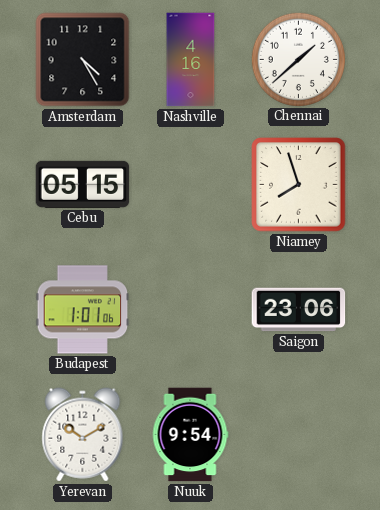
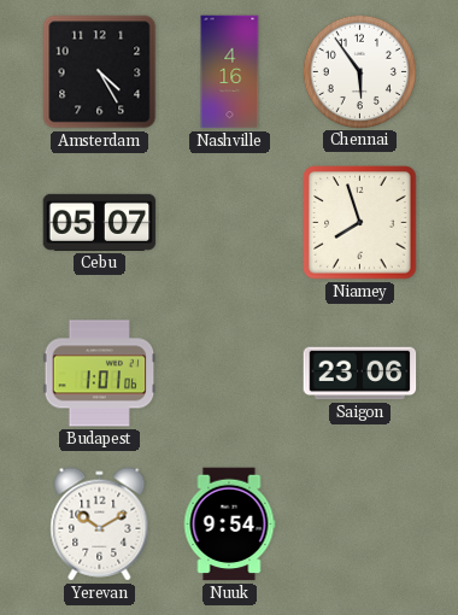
Chennai: 1:38 -> 5:54
Cebu: 05:15 -> 05:07
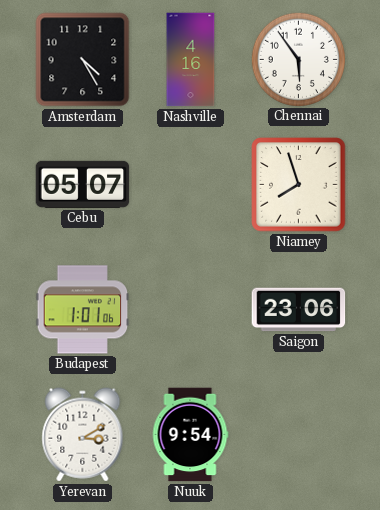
Yerevan: 10:10 -> 3:10
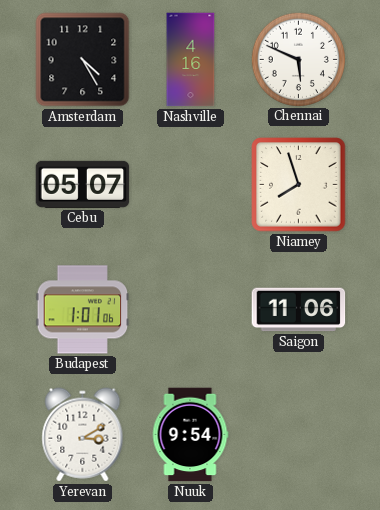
Chennai: 5:54 -> 5:49
Saigon: 23:06 -> 11:06
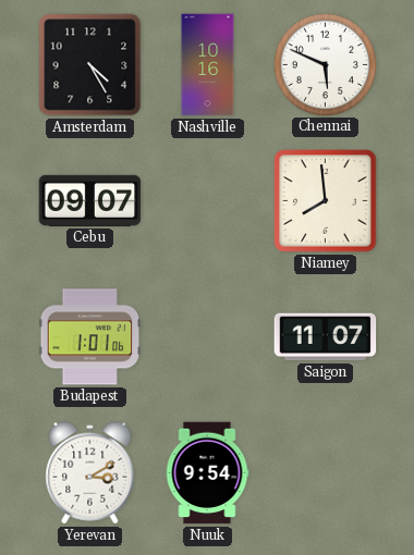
Nashville: 4:16 -> 10:16
Cebu: 05:07 -> 09:07
Niamey: 7:57 -> 7:59
Saigon: 11:06 -> 11:07
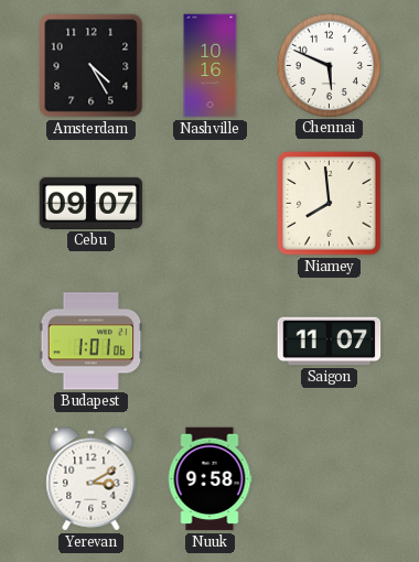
Nuuk: 9:54 -> 9:58
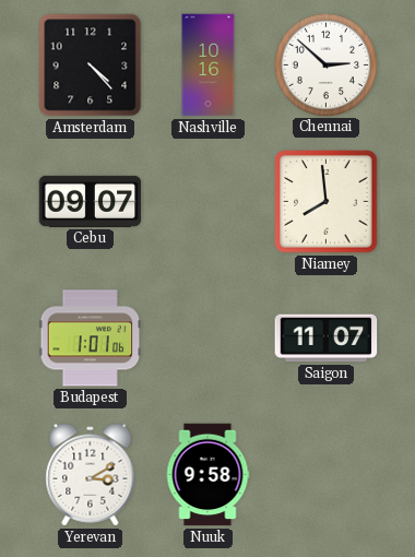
Amsterdam: 4:25 -> 4:23
Chennai: 5:49 -> 2:52
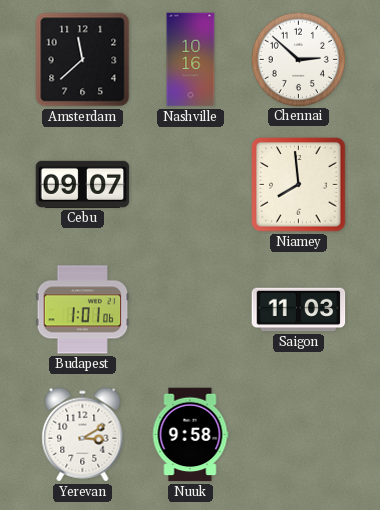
Amsterdam: 4:23 -> 11:38
Saigon: 11:07 -> 11:03
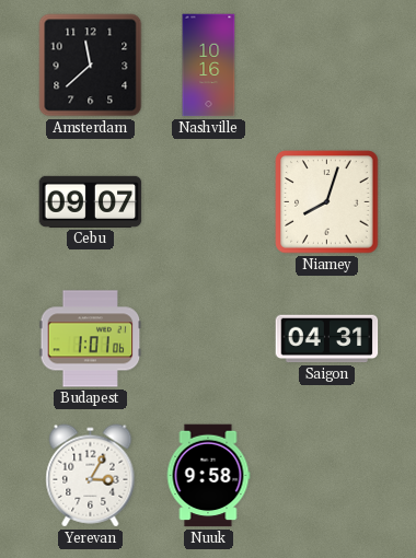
Chennai: 2:52 -> none
Niamey: 7:59 -> 8:03
Saigon: 11:03 -> 04:31
Yerevan: 3:10 -> 3:05
